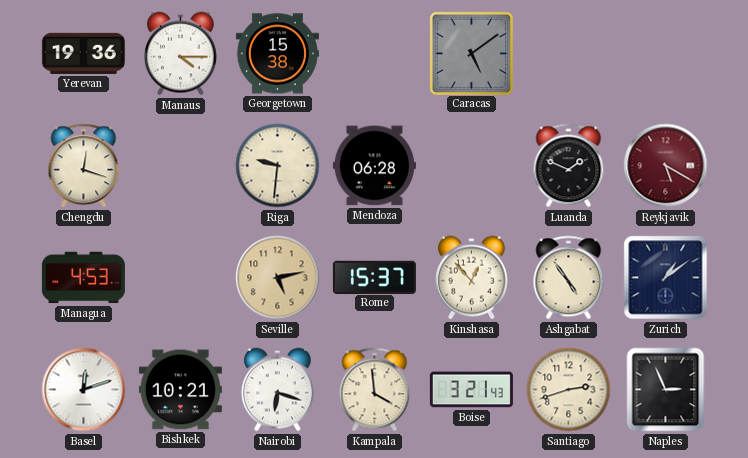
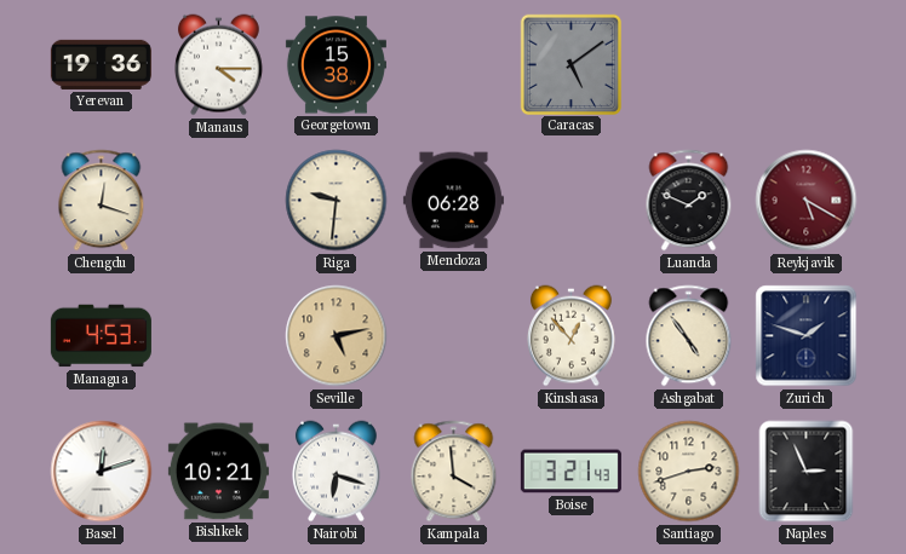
Rome: 15:37 -> none
Zurich: 1:09 -> 1:48
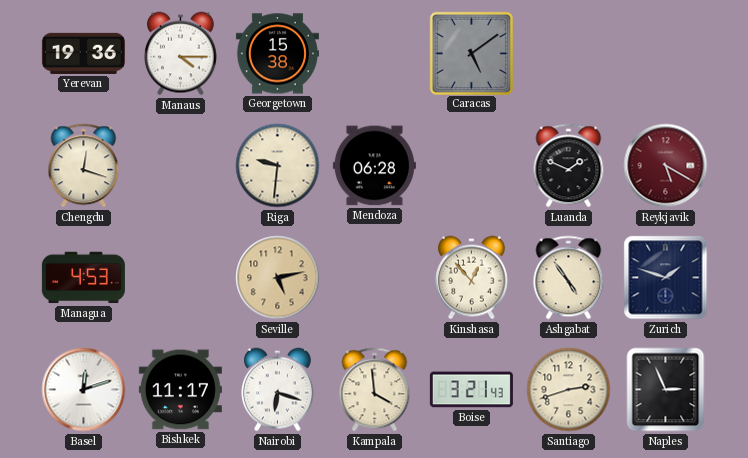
Bishkek: 10:21 -> 11:17
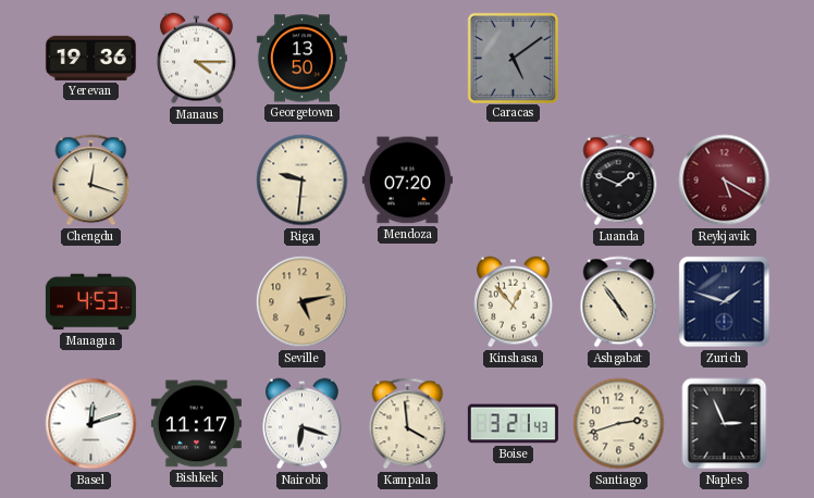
Georgetown: 15:38 -> 13:50
Mendoza: 06:28 -> 07:20
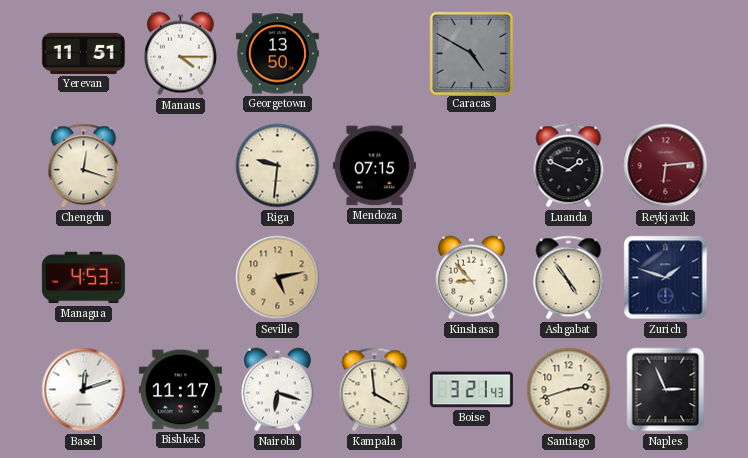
Yerevan: 19:36 -> 11:51
Caracas: 5:09 -> 4:50
Mendoza: 07:20 -> 07:15
Reykjavik: 5:20 -> 6:14
Kinshasa: 12:53 -> 8:53
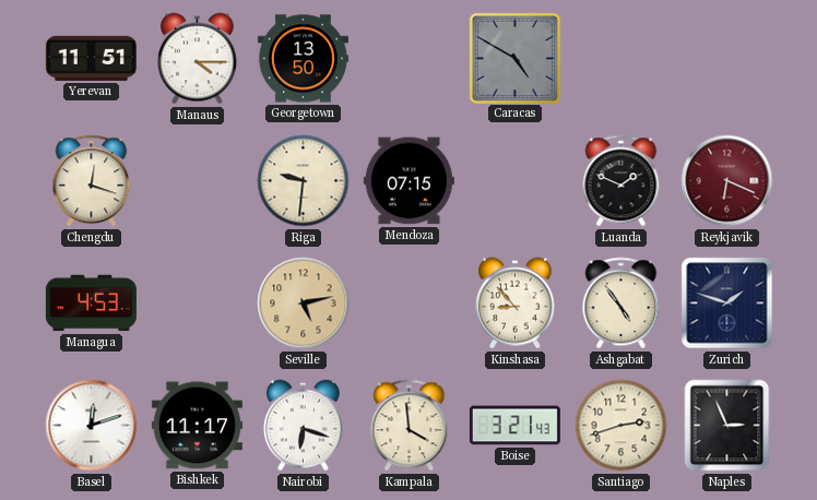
Reykjavik: 6:14 -> 6:19
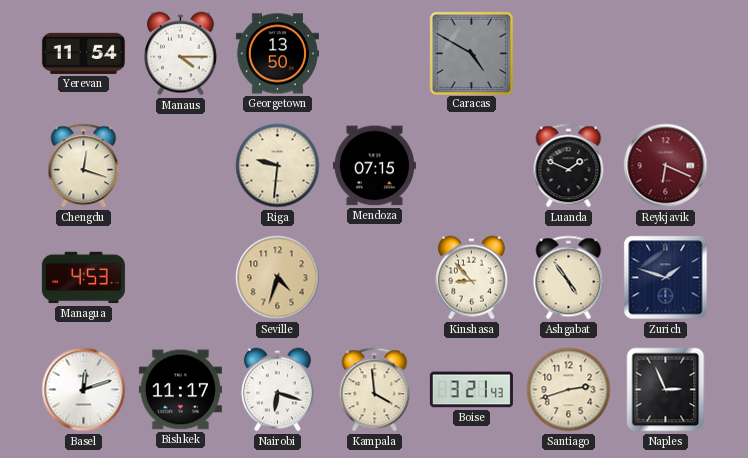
Yerevan: 11:51 -> 11:54
Seville: 5:13 -> 4:33
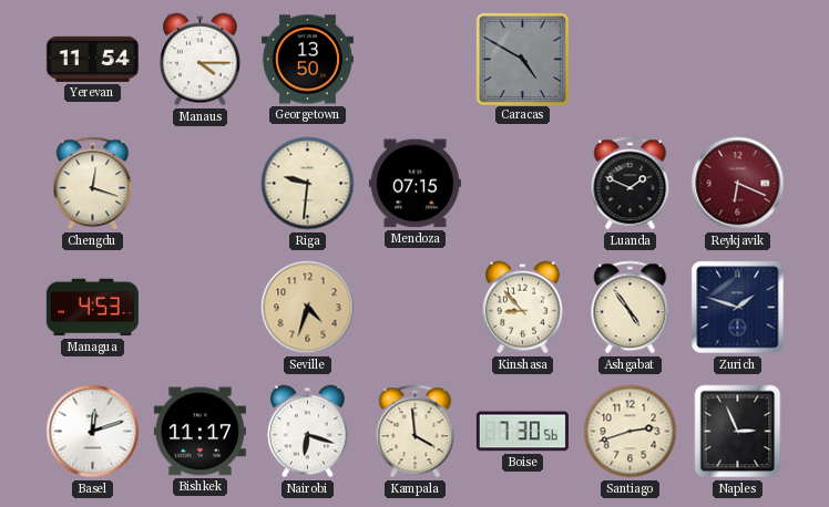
Boise: 3:21 -> 7:30
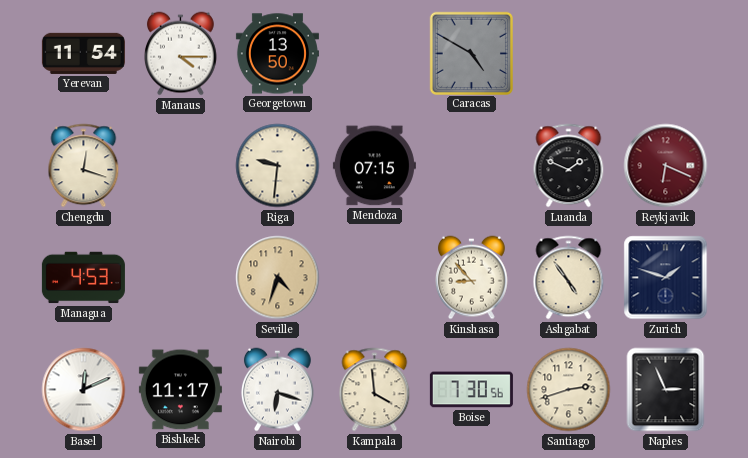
Basel: 12:12 -> 12:11
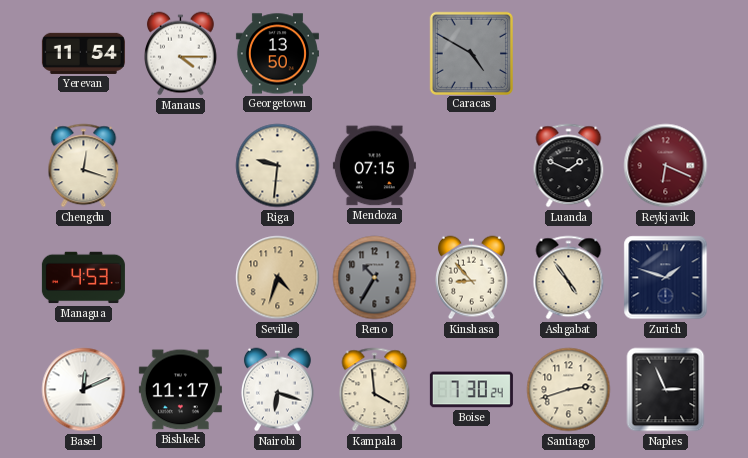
Reno: none -> 10:35
Boise: 7:30:56 -> 7:30:24
